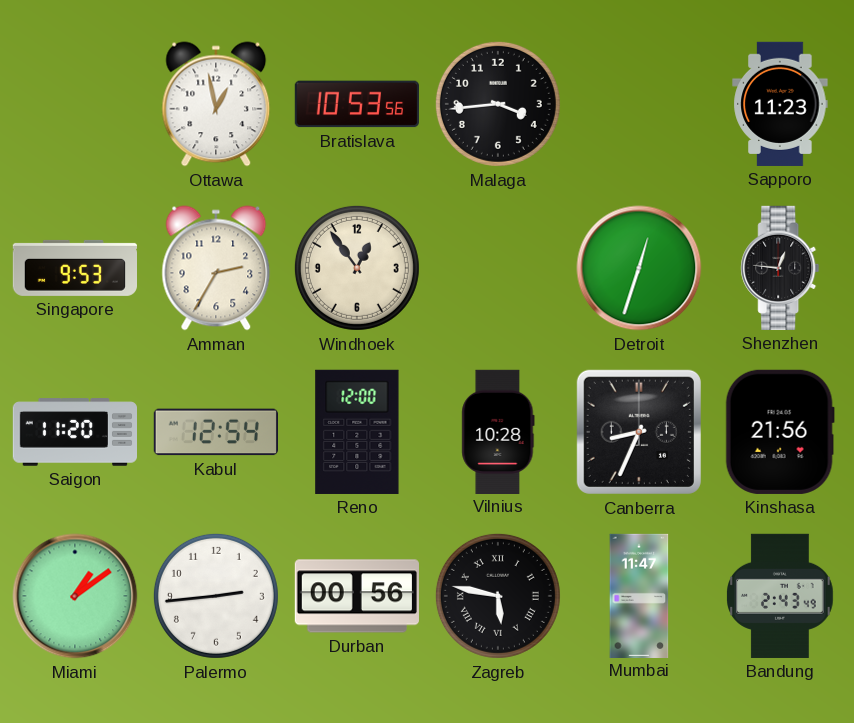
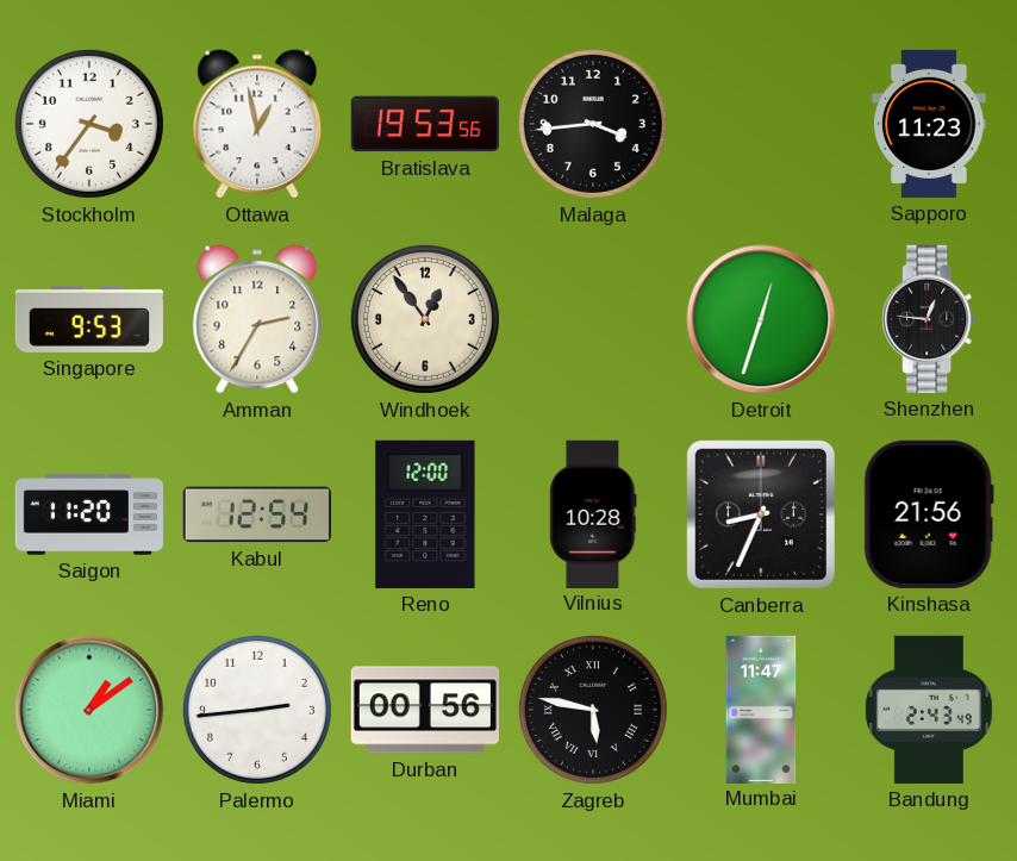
Stockholm: none -> 3:36
Bratislava: 10:53 -> 19:53
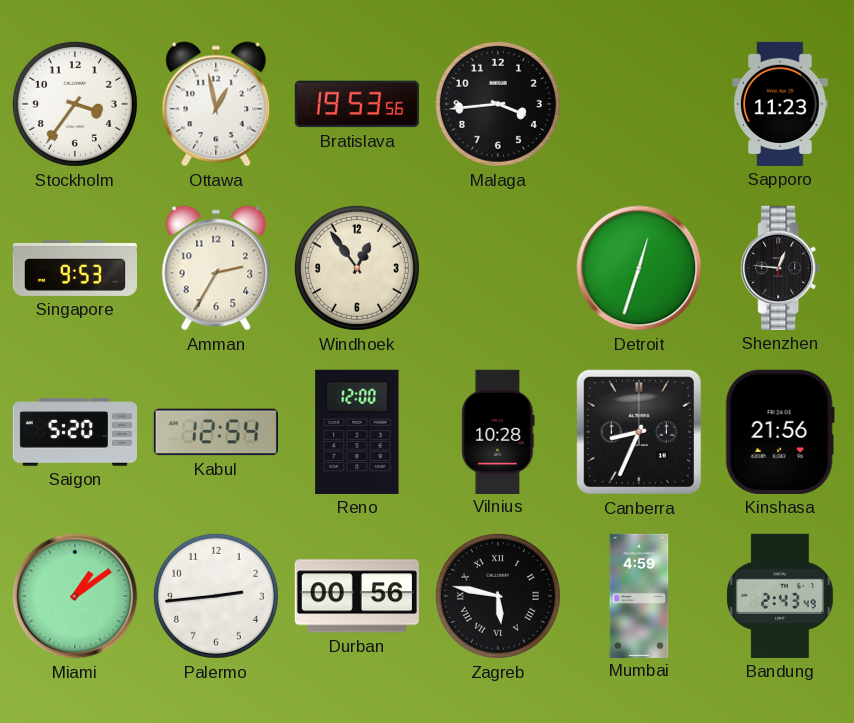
Saigon: 11:20 -> 5:20
Mumbai: 11:47 -> 4:59
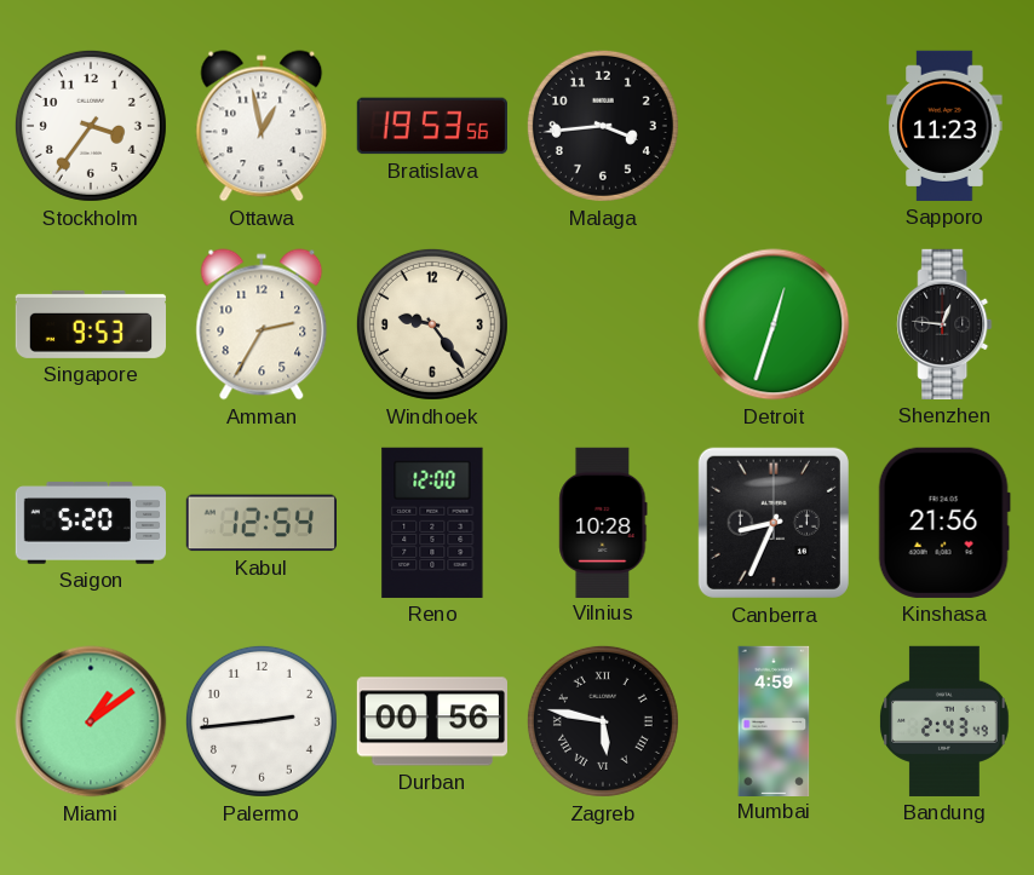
Windhoek: 12:54 -> 9:24
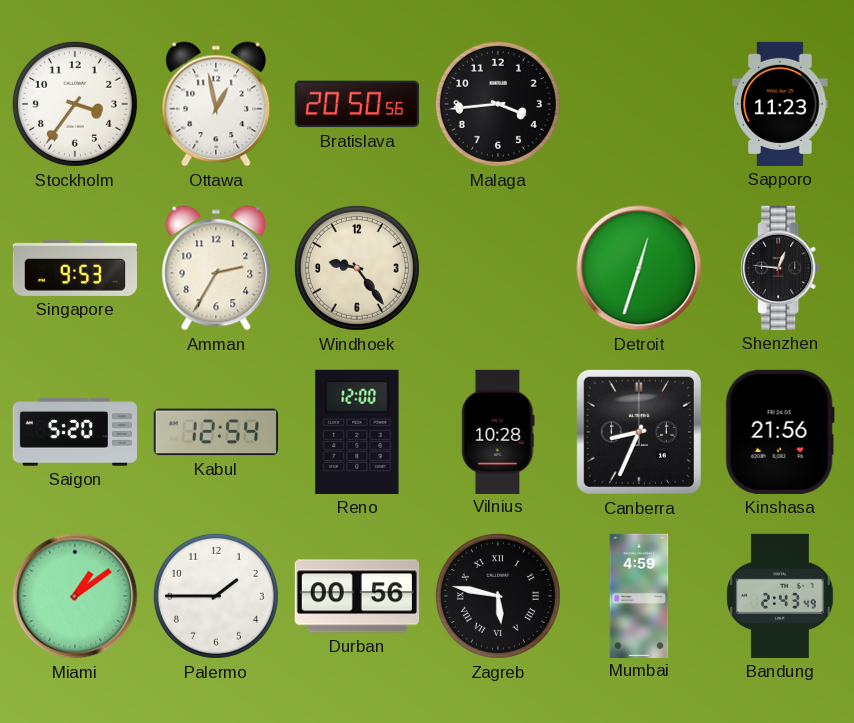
Bratislava: 19:53 -> 20:50
Palermo: 2:44 -> 1:45
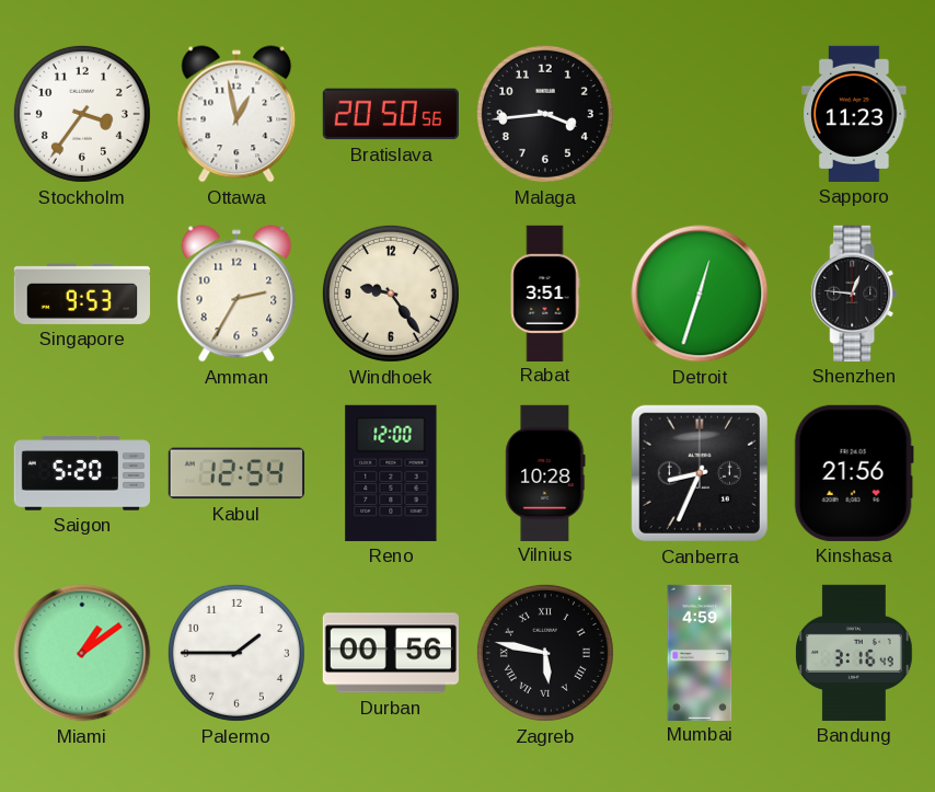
Rabat: none -> 3:51
Bandung: 2:43 -> 3:16
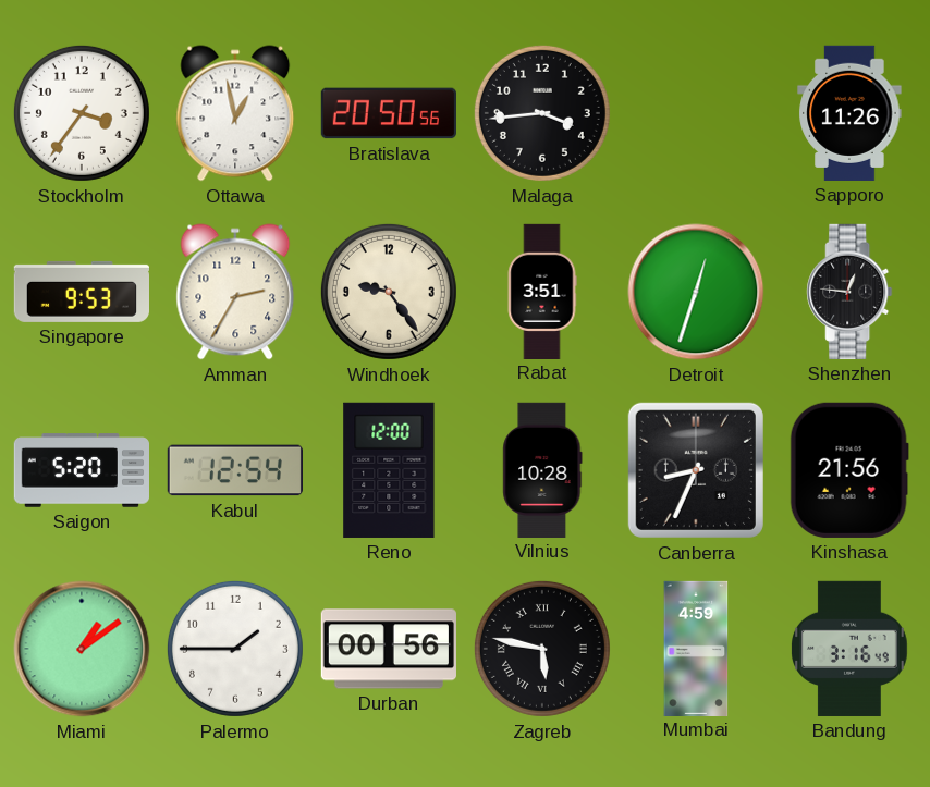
Sapporo: 11:23 -> 11:26
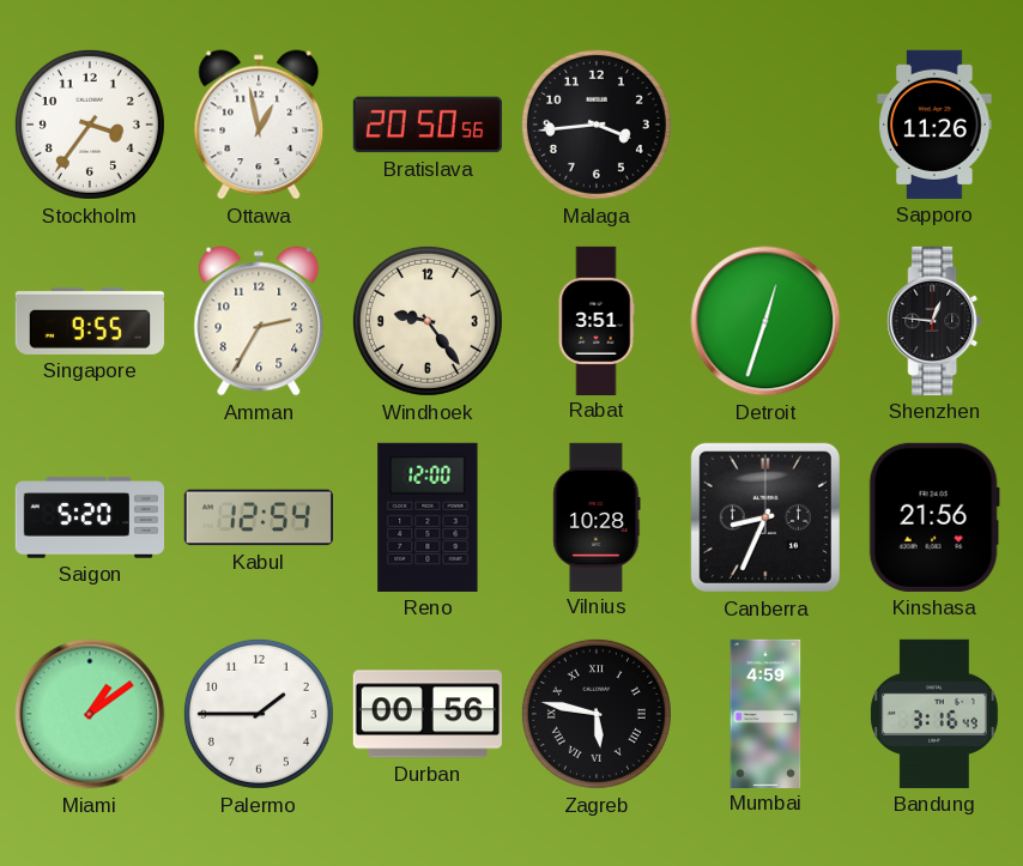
Singapore: 9:53 -> 9:55
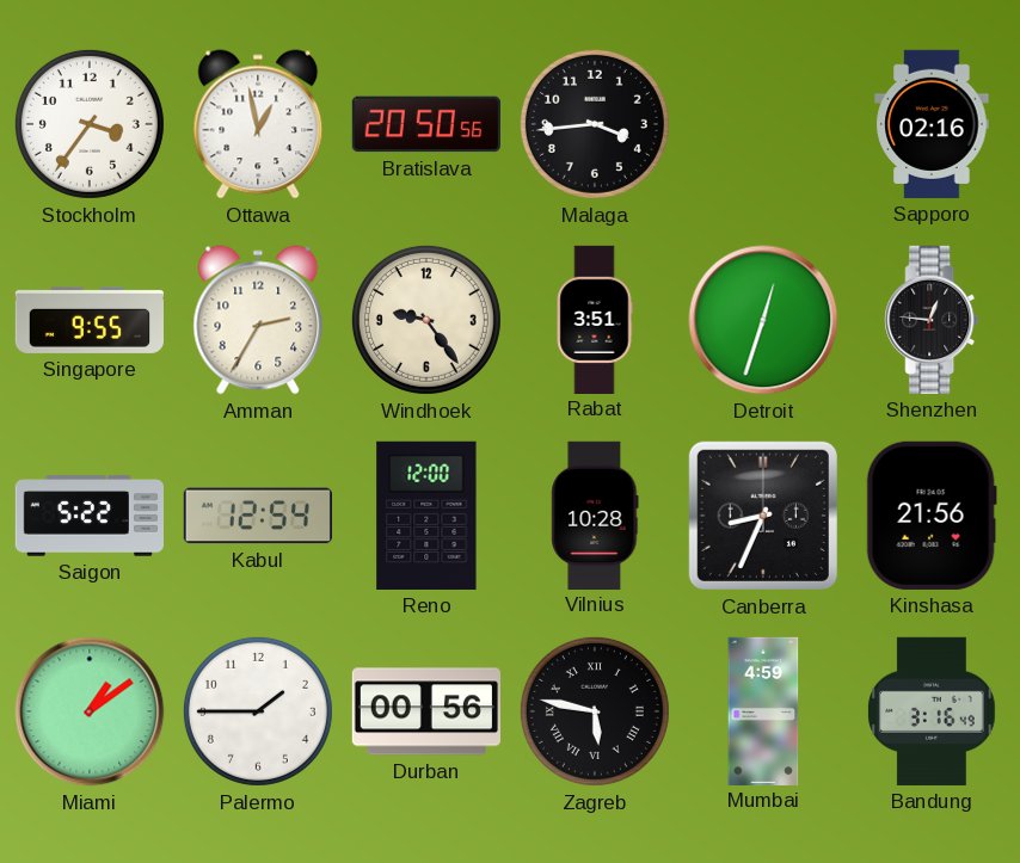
Sapporo: 11:26 -> 02:16
Saigon: 5:20 -> 5:22
